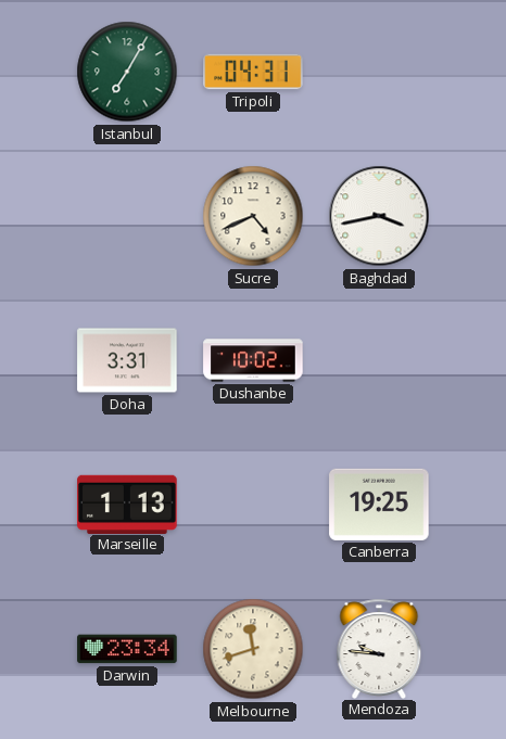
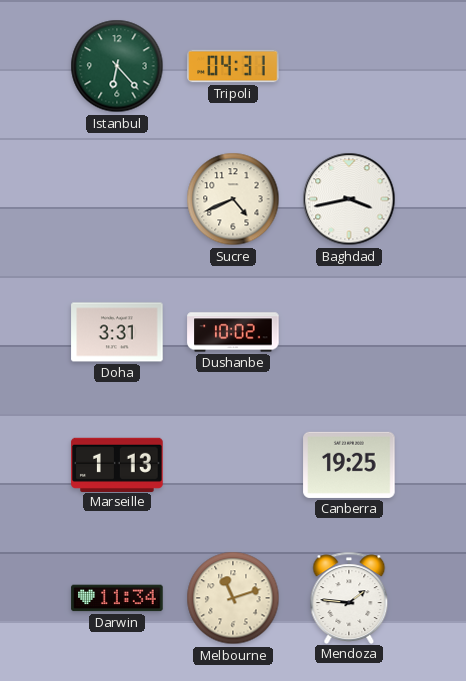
Istanbul: 7:05 -> 6:23
Darwin: 23:34 -> 11:34
Melbourne: 11:42 -> 11:12
Mendoza: 9:46 -> 1:46
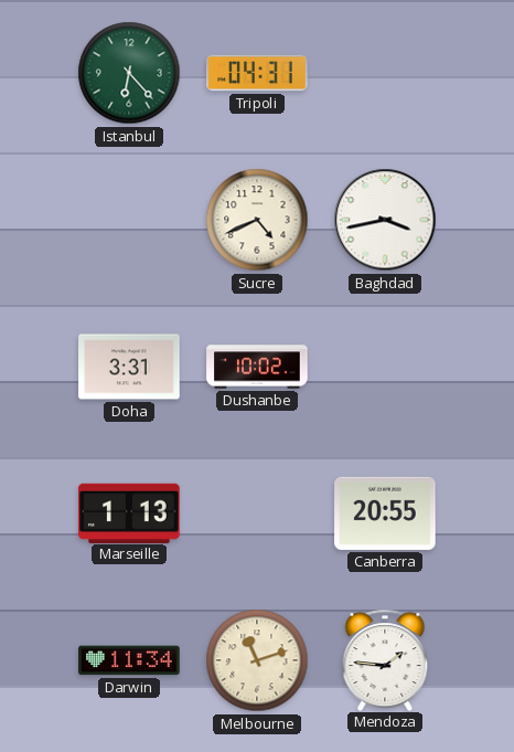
Canberra: 19:25 -> 20:55
